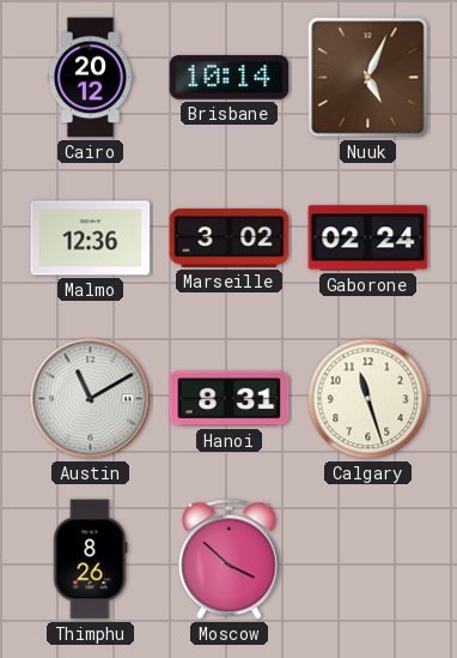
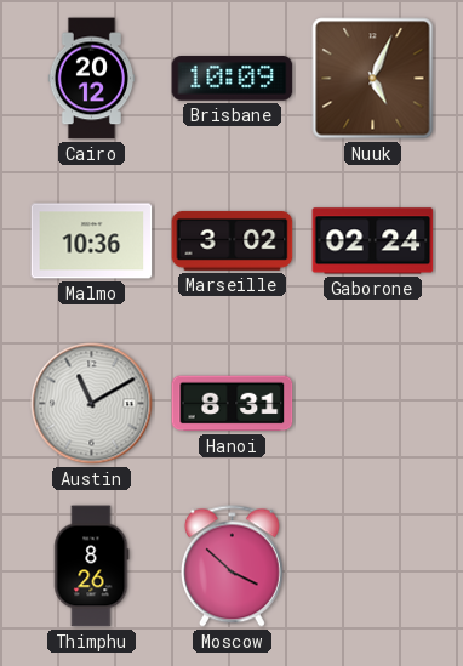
Brisbane: 10:14 -> 10:09
Malmo: 12:36 -> 10:36
Calgary: 11:27 -> none
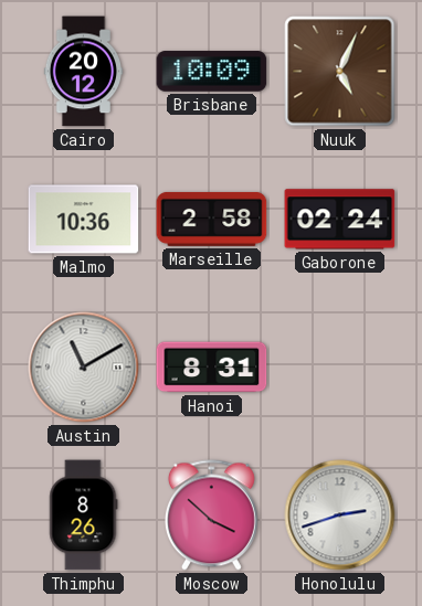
Marseille: 3:02 -> 2:58
Honolulu: none -> 2:42
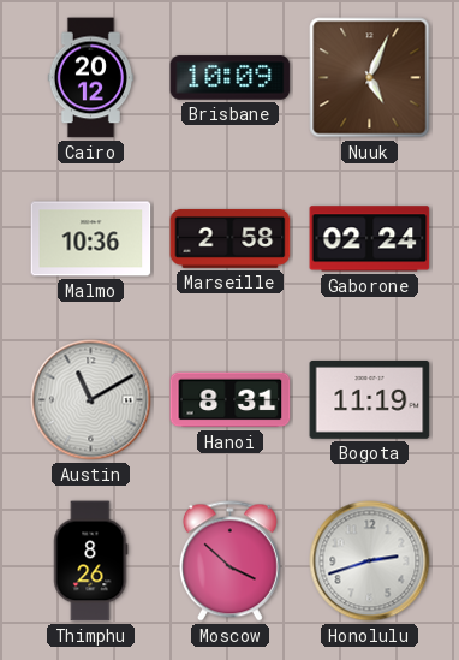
Bogota: none -> 11:19
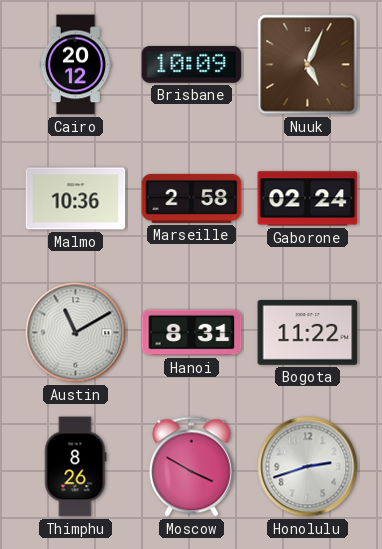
Bogota: 11:19 -> 11:22
Moscow: 3:52 -> 3:50
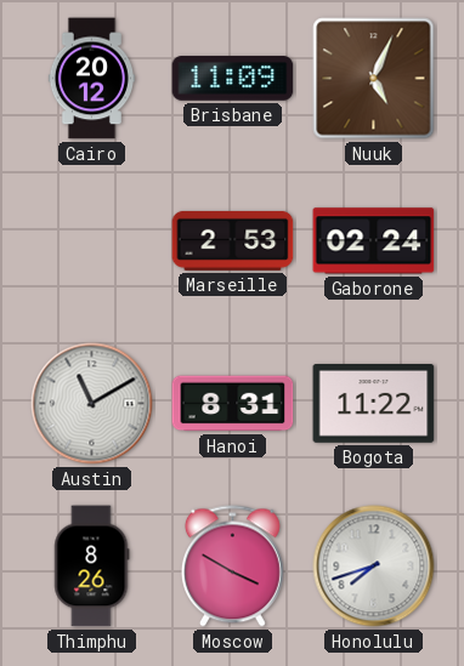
Brisbane: 10:09 -> 11:09
Malmo: 10:36 -> none
Marseille: 2:58 -> 2:53
Honolulu: 2:42 -> 7:42
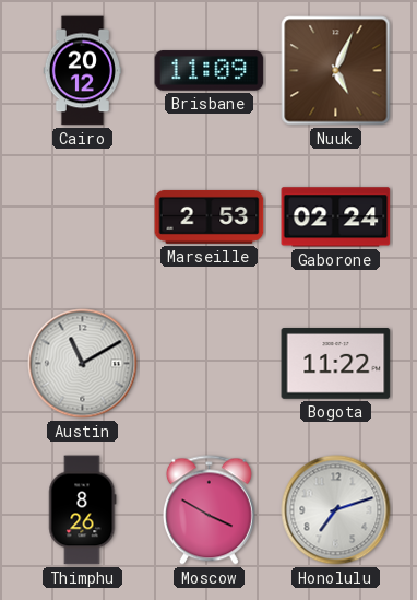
Hanoi: 8:31 -> none
Honolulu: 7:42 -> 7:12
